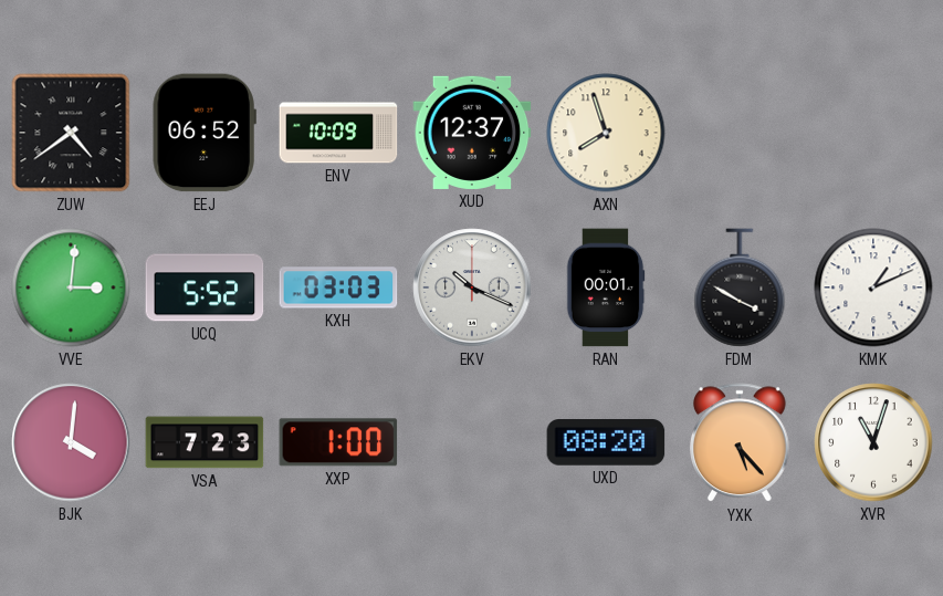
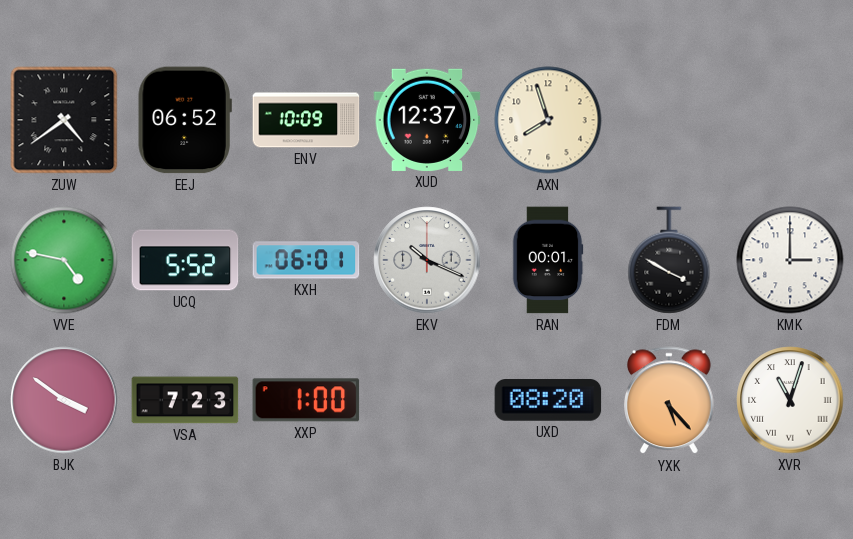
VVE: 3:01 -> 4:47
KXH: 03:03 -> 06:01
KMK: 1:11 -> 3:00
BJK: 4:01 -> 3:51
XVR numerals: Arabic -> Roman
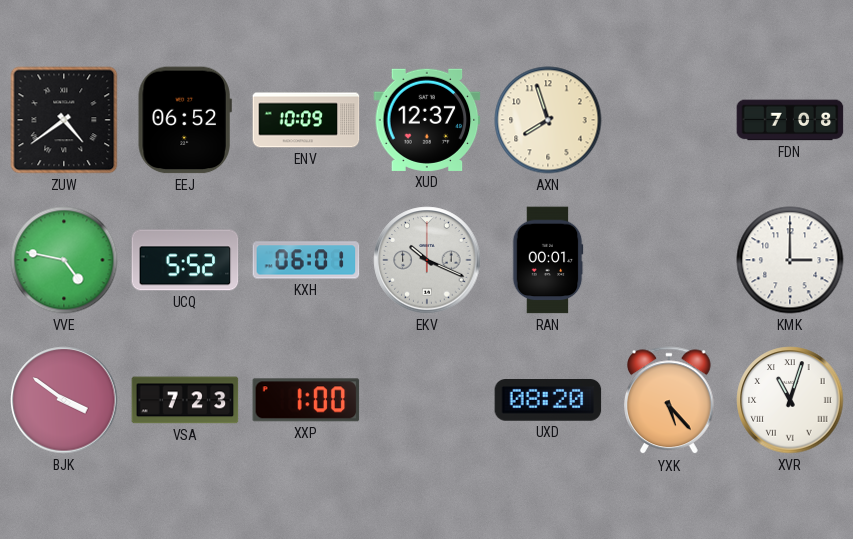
FDN: none -> 7:08
FDM: 3:50 -> none
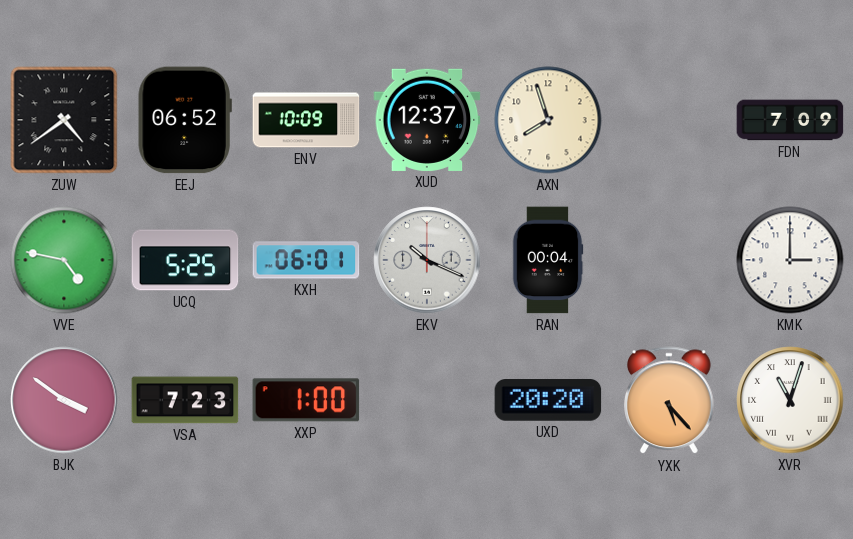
FDN: 7:08 -> 7:09
UCQ: 5:52 -> 5:25
RAN: 00:01 -> 00:04
UXD: 08:20 -> 20:20
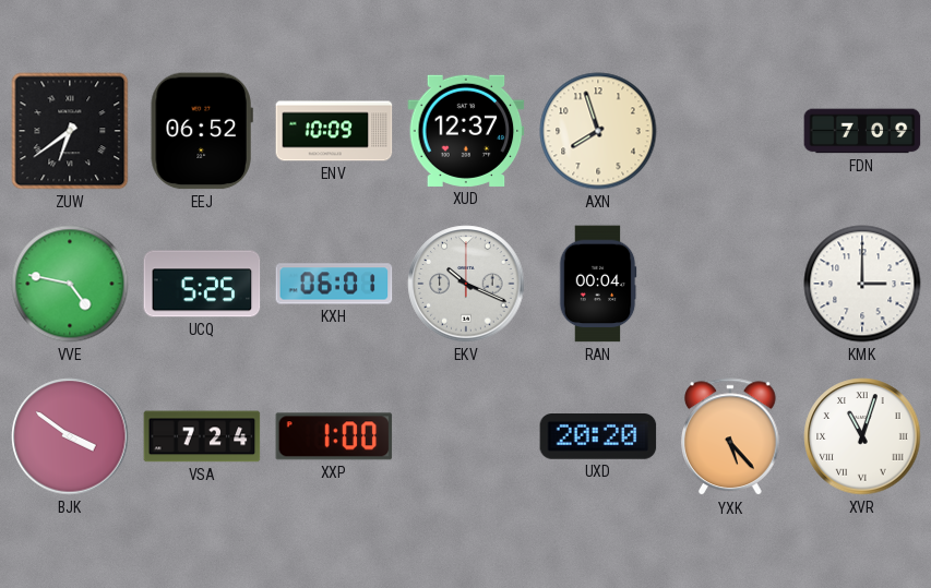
ZUW: 4:39 -> 6:39
VSA: 7:23 -> 7:24
